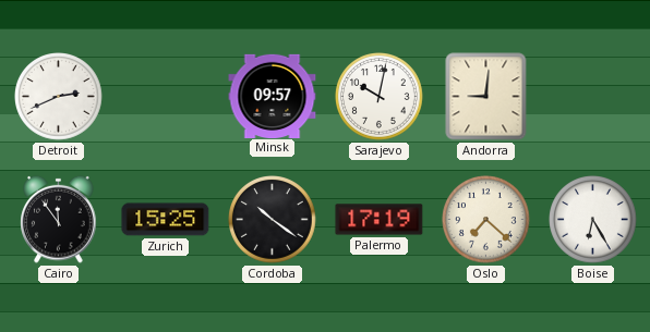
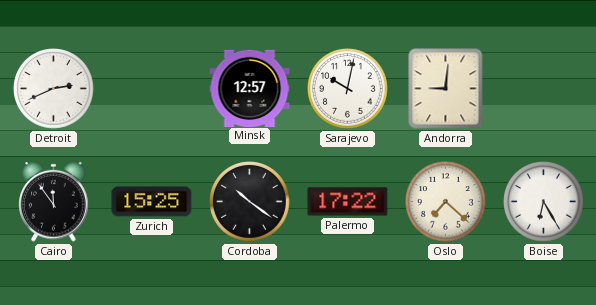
Minsk: 09:57 -> 12:57
Palermo: 17:19 -> 17:22
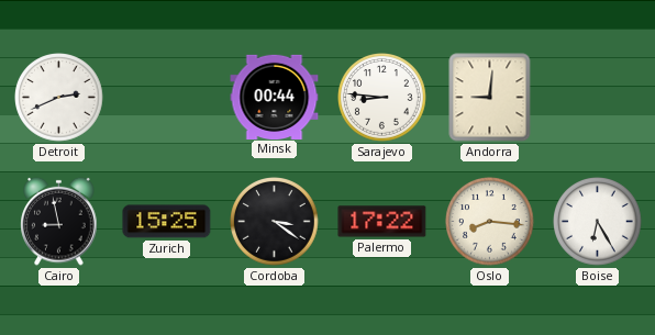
Minsk: 12:57 -> 00:44
Sarajevo: 10:02 -> 8:46
Cairo: 11:54 -> 8:58
Cordoba: 10:21 -> 3:21
Oslo: 7:22 -> 8:16
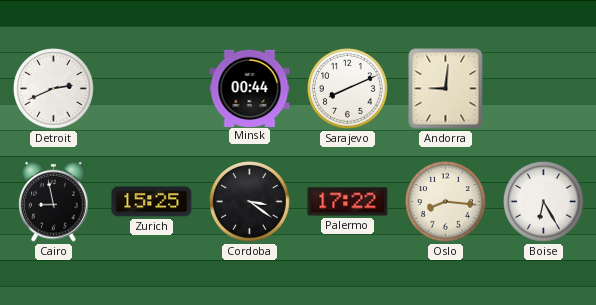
Sarajevo: 8:46 -> 8:11
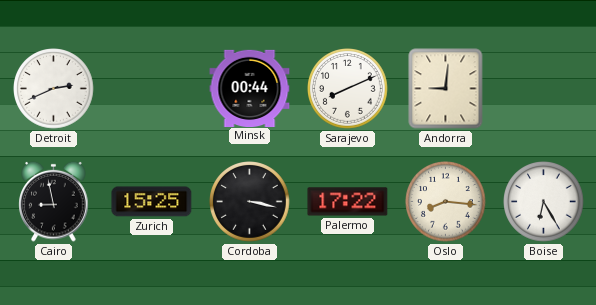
Cordoba: 3:21 -> 3:17
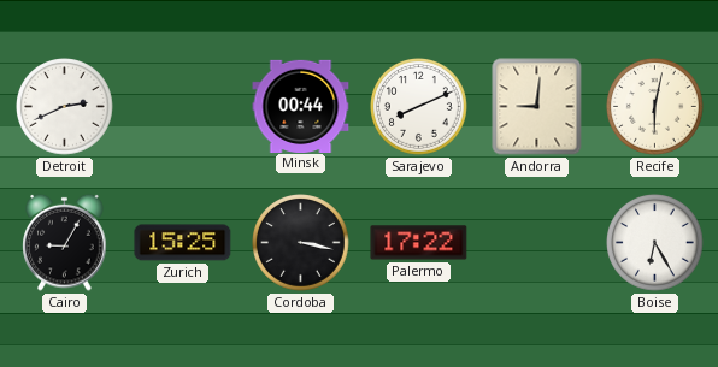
Recife: none -> 6:02
Cairo: 8:58 -> 9:05
Oslo: 8:16 -> none
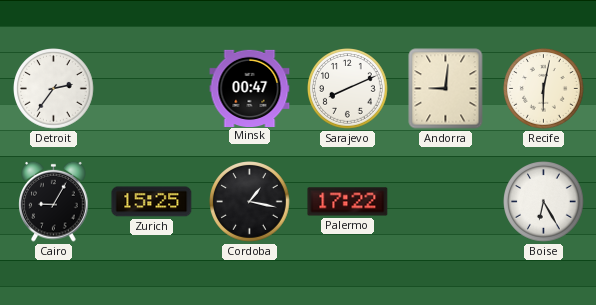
Detroit: 2:41 -> 2:36
Minsk: 00:44 -> 00:47
Cordoba: 3:17 -> 1:17
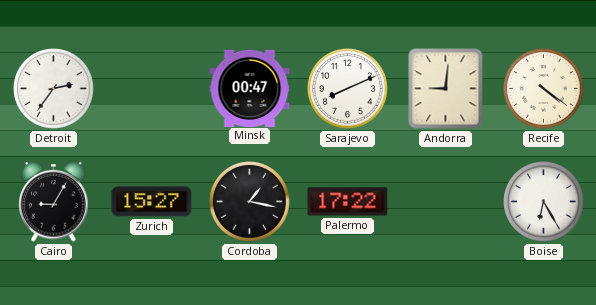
Recife: 6:02 -> 4:21
Zurich: 15:25 -> 15:27
